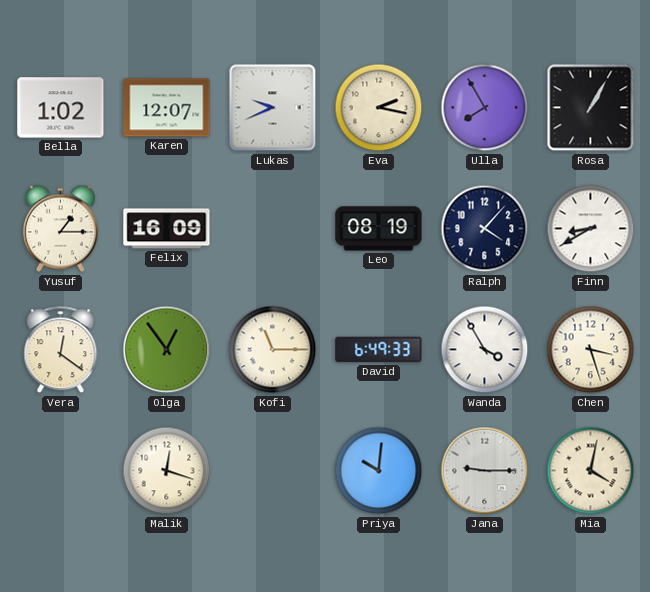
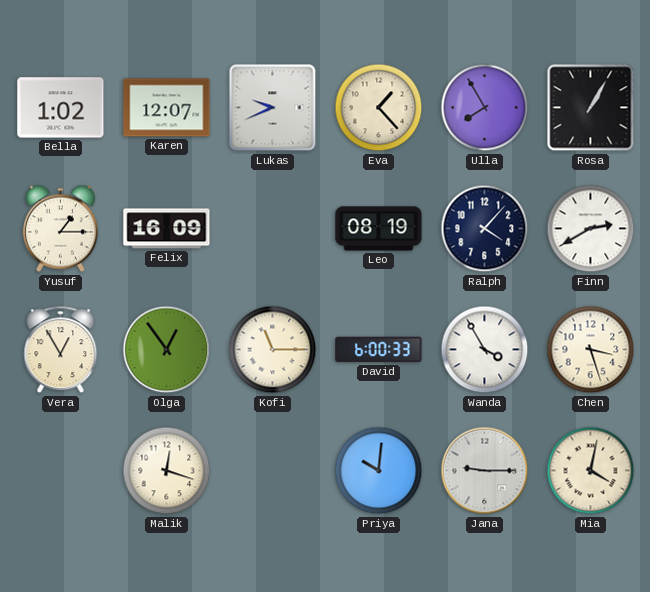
Eva: 2:17 -> 1:23
Finn: 8:40 -> 2:40
Vera: 12:21 -> 12:55
David: 6:49 -> 6:00
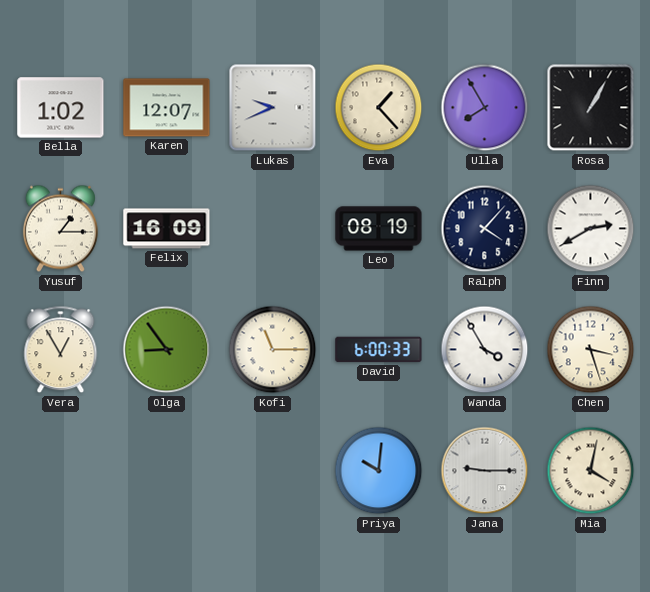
Olga: 12:54 -> 8:54
Malik: 12:18 -> none
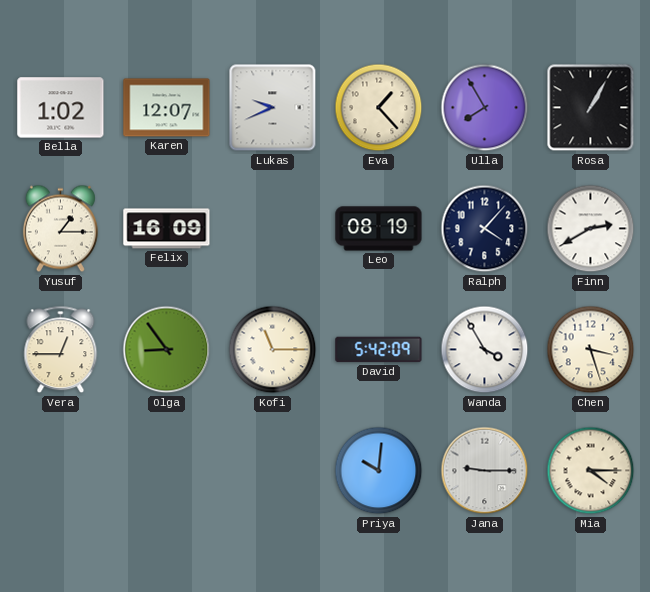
Vera: 12:55 -> 12:45
David: 6:00 -> 5:42
Mia: 4:02 -> 4:15
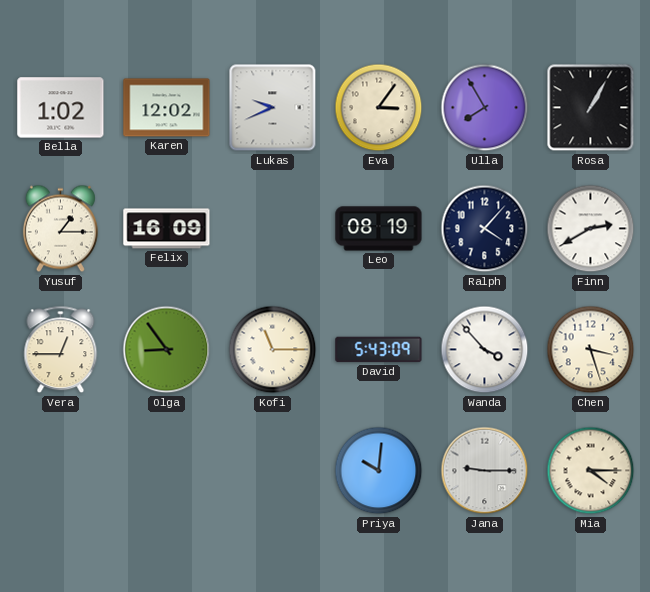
Karen: 12:07 -> 12:02
Eva: 1:23 -> 3:06
David: 5:42 -> 5:43
Wanda: 3:55 -> 3:53
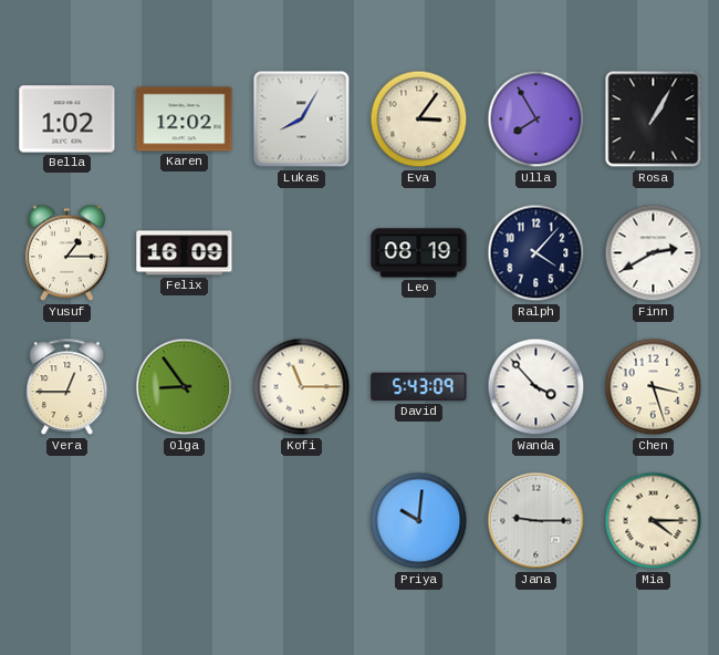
Lukas: 9:41 -> 8:05
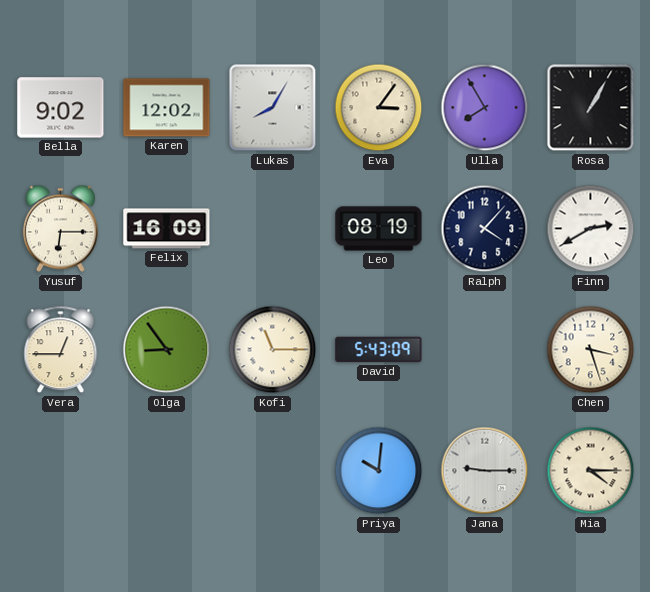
Bella: 1:02 -> 9:02
Yusuf: 1:15 -> 6:15
Wanda: 3:53 -> none
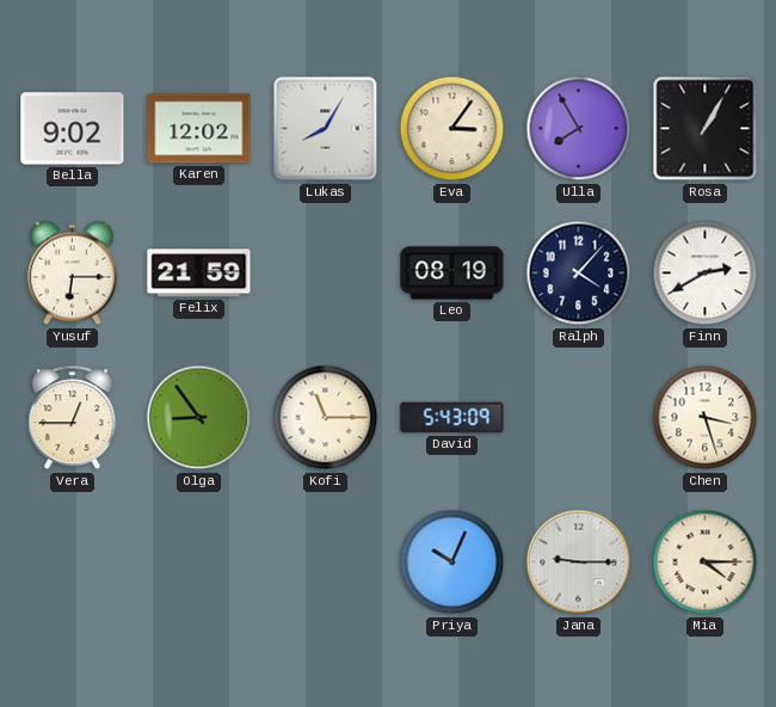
Felix: 16:09 -> 21:59
Priya: 10:01 -> 10:04
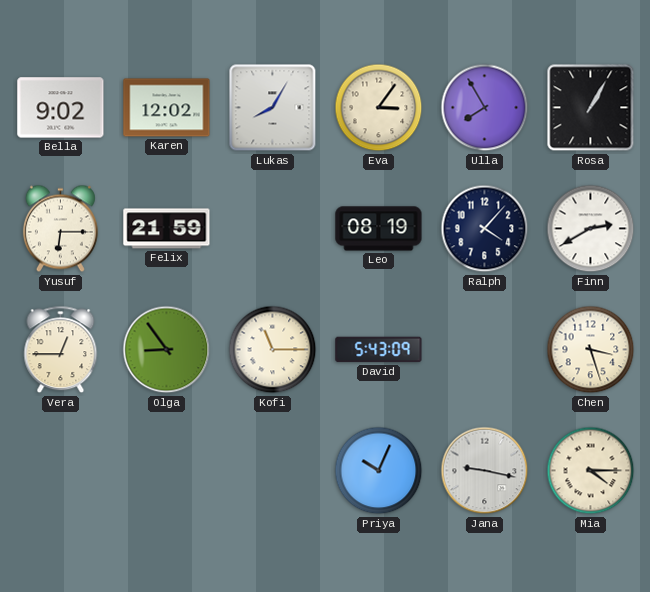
Jana: 9:15 -> 9:17
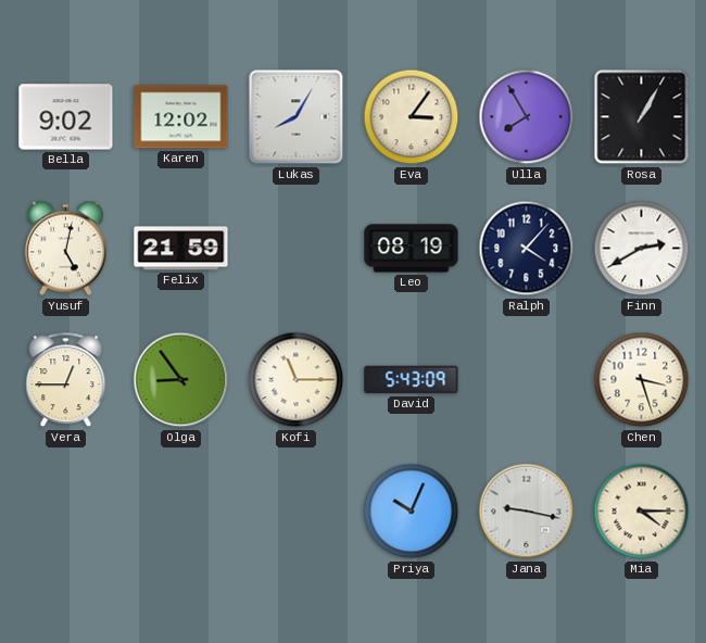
Yusuf: 6:15 -> 5:02
